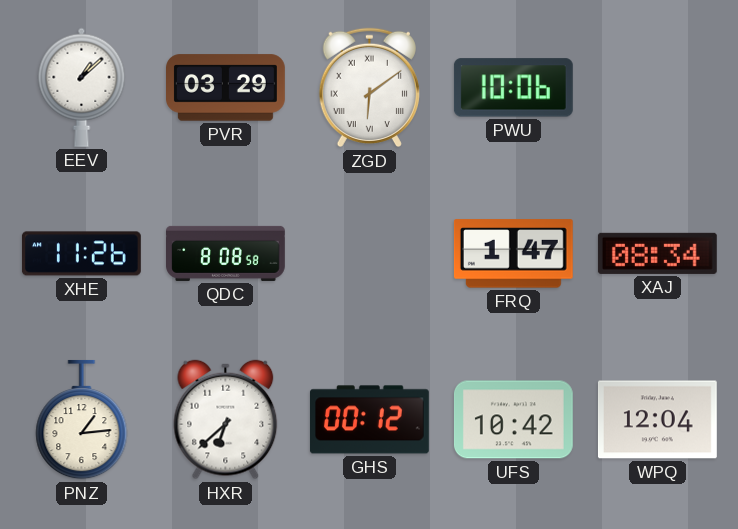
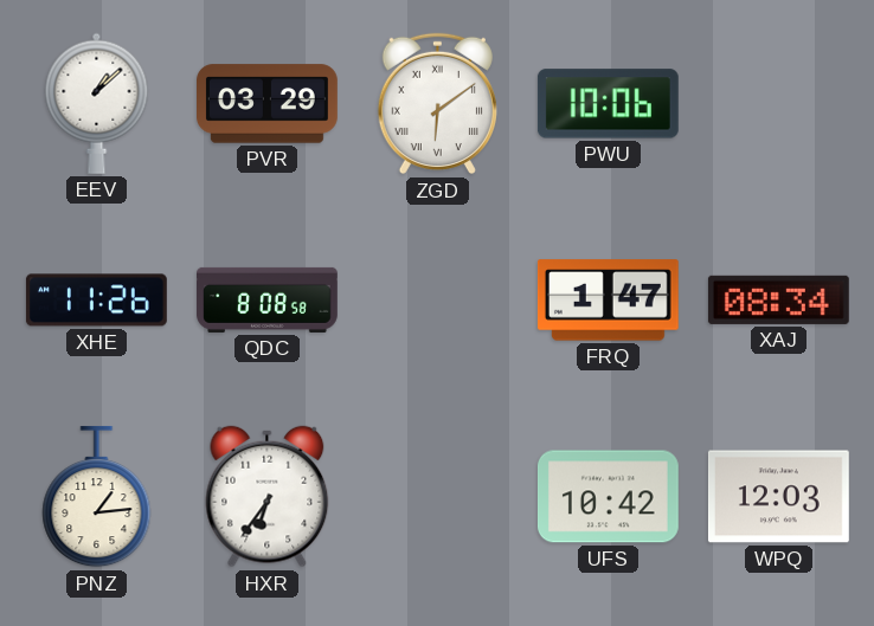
HXR: 6:38 -> 6:36
GHS: 00:12 -> none
WPQ: 12:04 -> 12:03
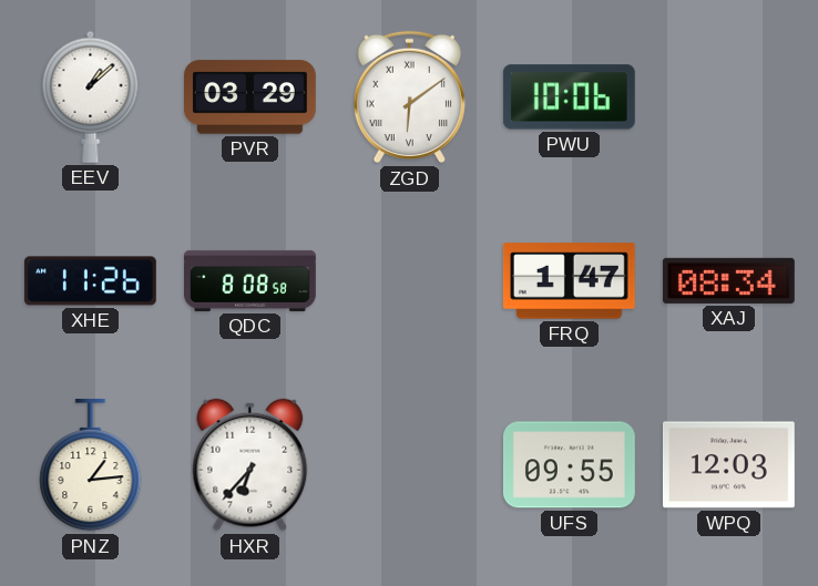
HXR: 6:36 -> 6:37
UFS: 10:42 -> 09:55
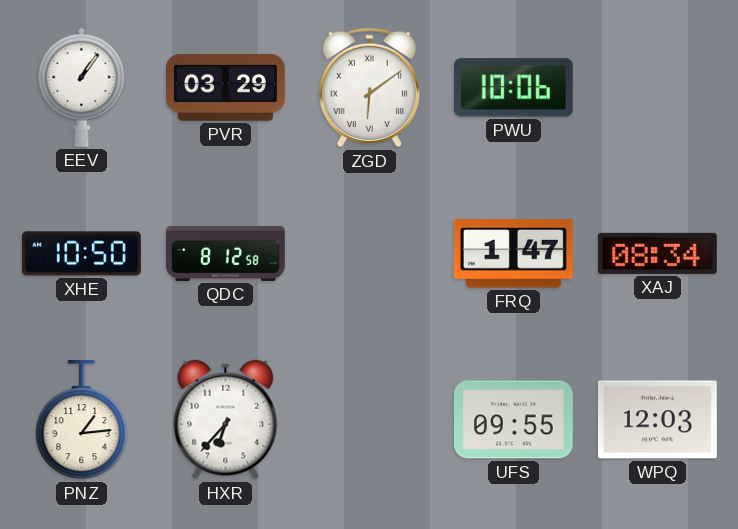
EEV: 1:08 -> 1:06
XHE: 11:26 -> 10:50
QDC: 8:08 -> 8:12
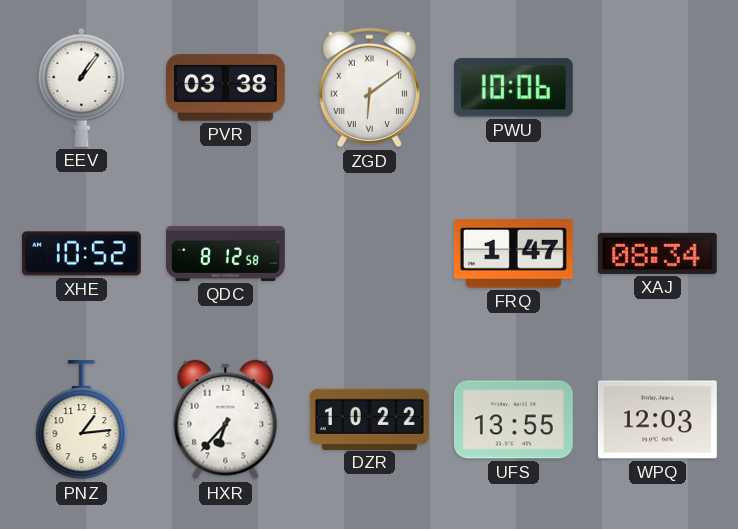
PVR: 03:29 -> 03:38
XHE: 10:50 -> 10:52
DZR: none -> 10:22
UFS: 09:55 -> 13:55
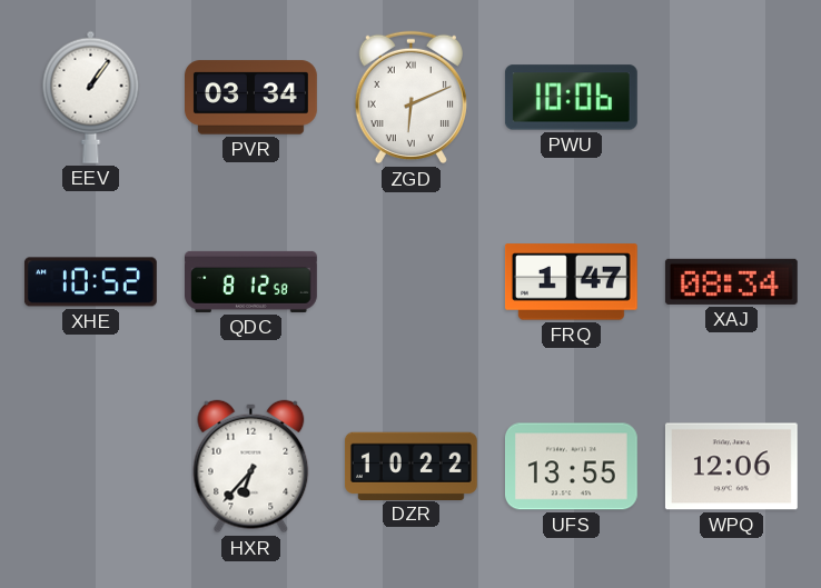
PVR: 03:38 -> 03:34
ZGD: 6:09 -> 6:11
PNZ: 1:14 -> none
WPQ: 12:03 -> 12:06
